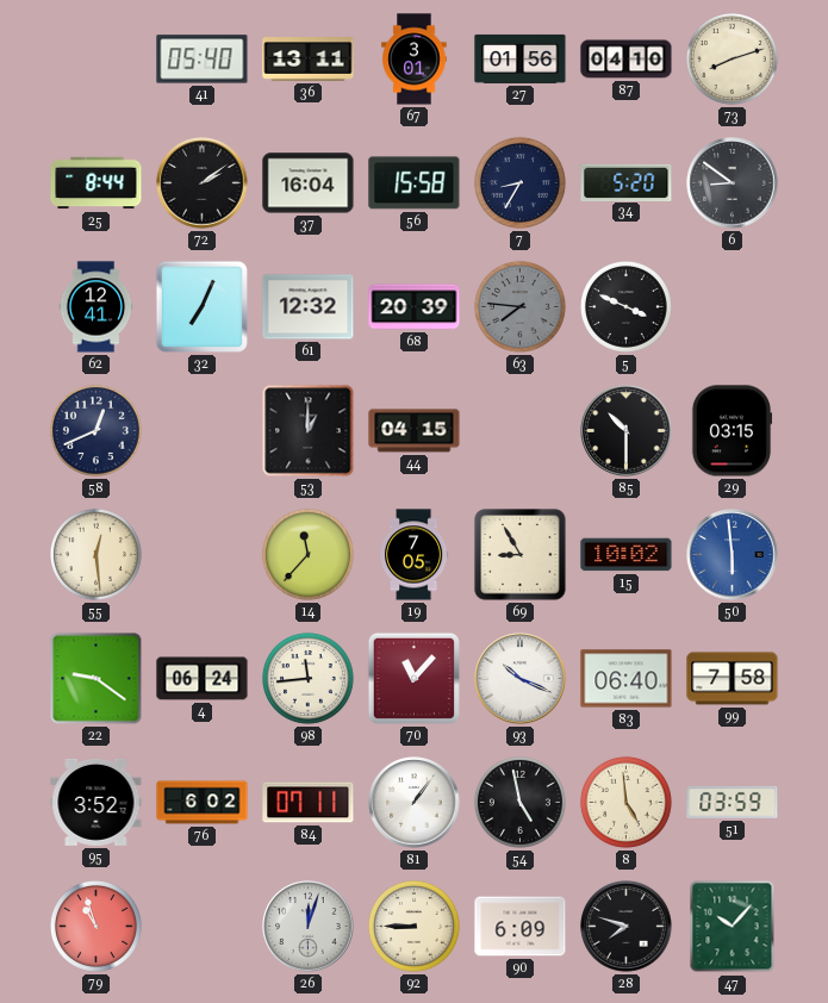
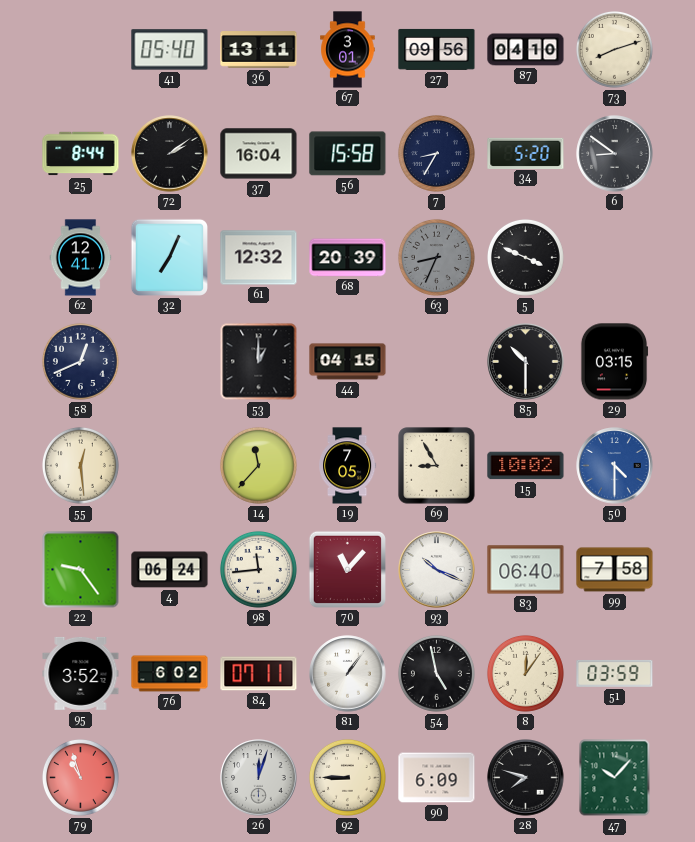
27: 01:56 -> 09:56
63: 7:46 -> 8:34
50: 5:59 -> 4:30
22: 9:21 -> 9:24
8: 4:59 -> 12:06
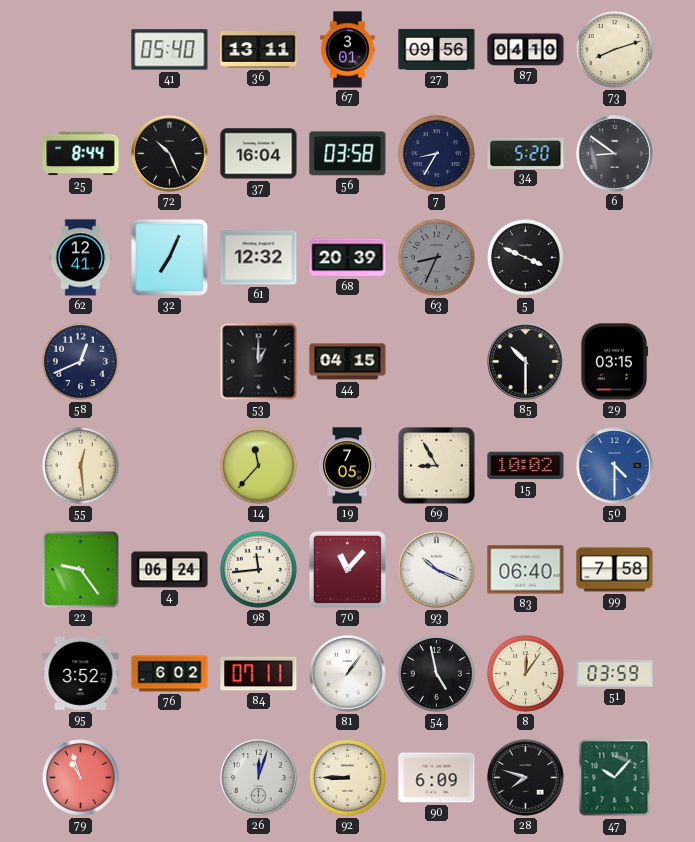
72: 2:09 -> 10:26
56: 15:58 -> 03:58
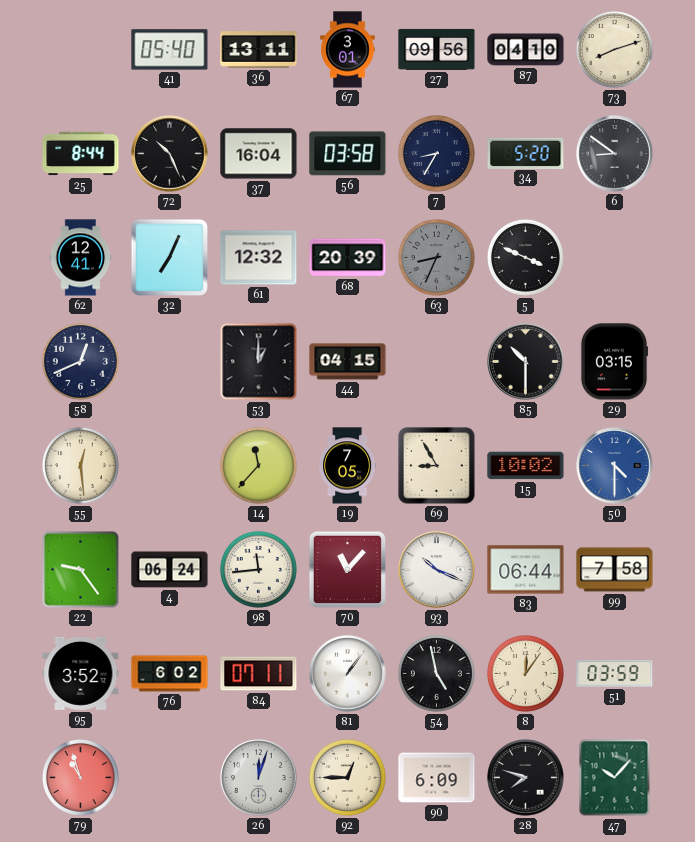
83: 06:40 -> 06:44
92: 8:45 -> 12:45
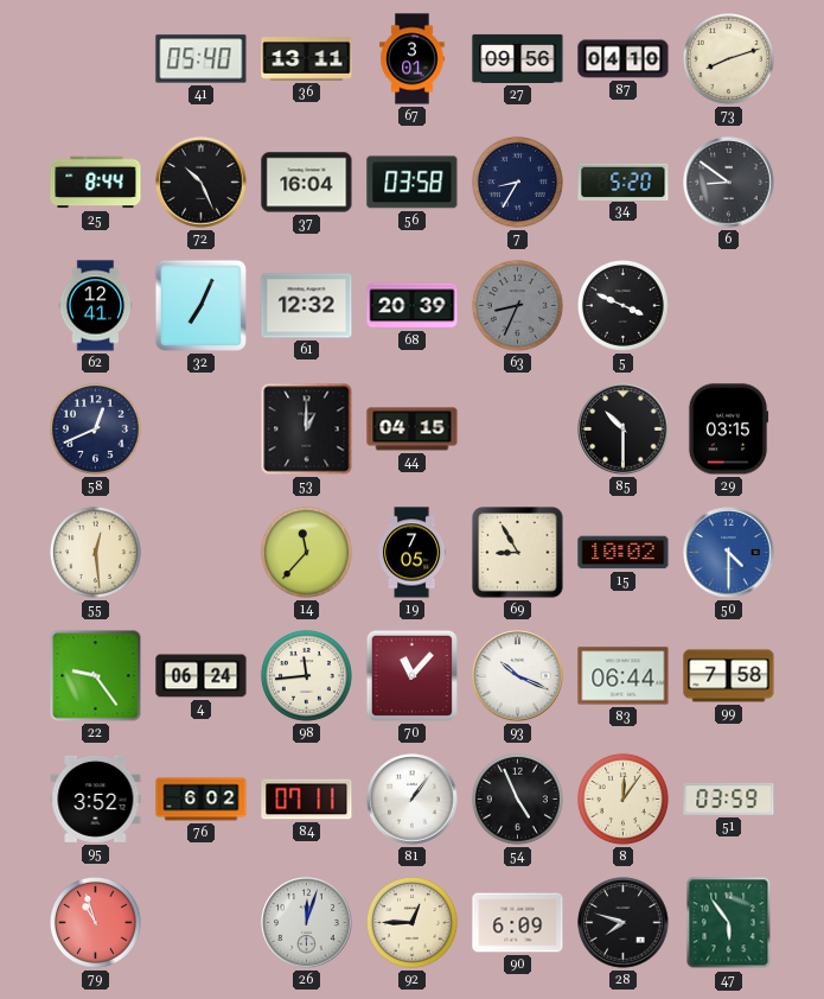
54: 4:58 -> 4:56
47: 10:07 -> 5:54
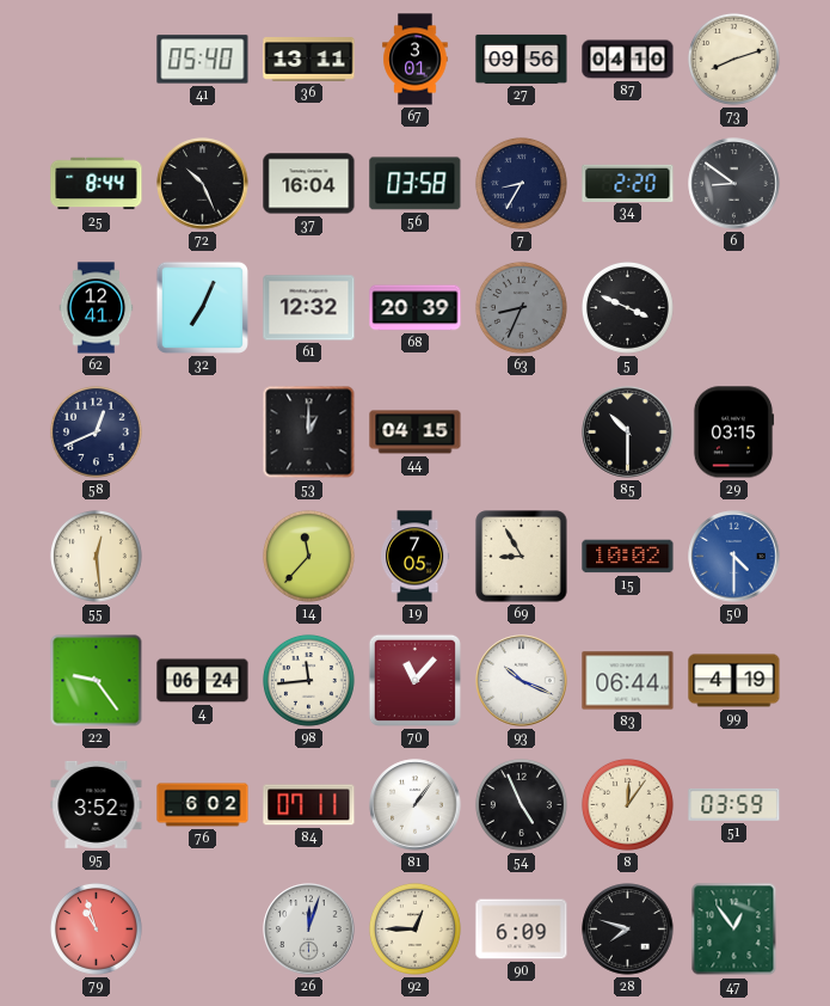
34: 5:20 -> 2:20
99: 7:58 -> 4:19
47: 5:54 -> 12:54
